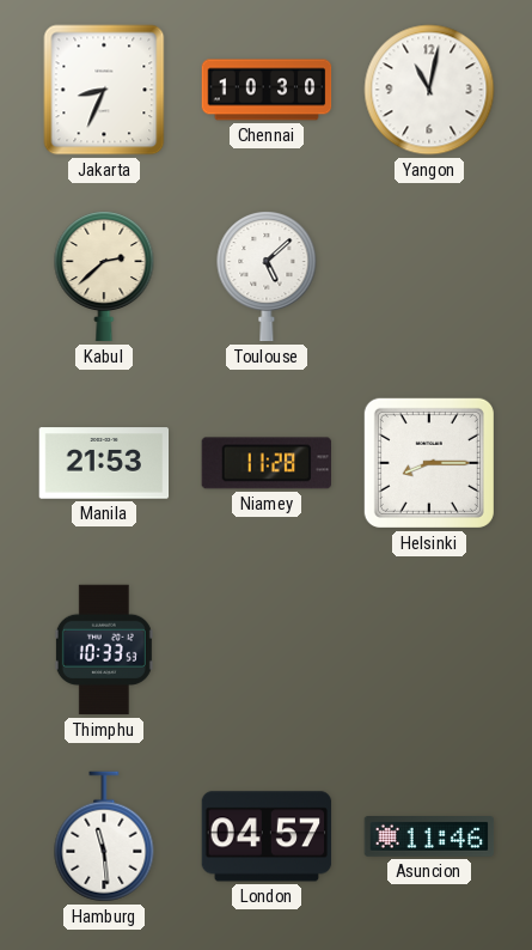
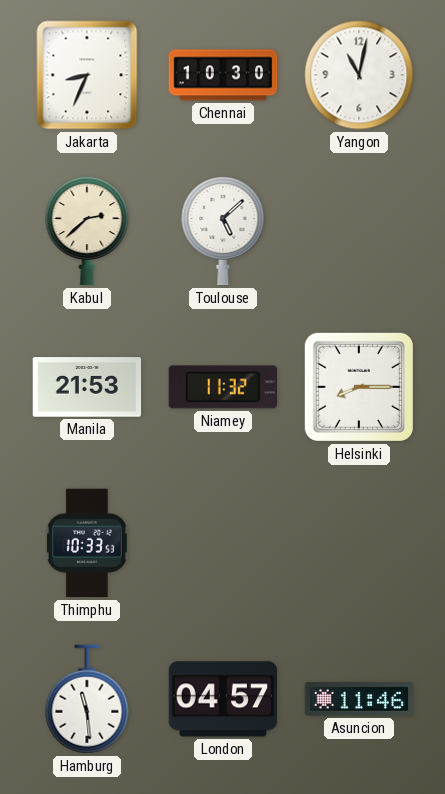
Niamey: 11:28 -> 11:32
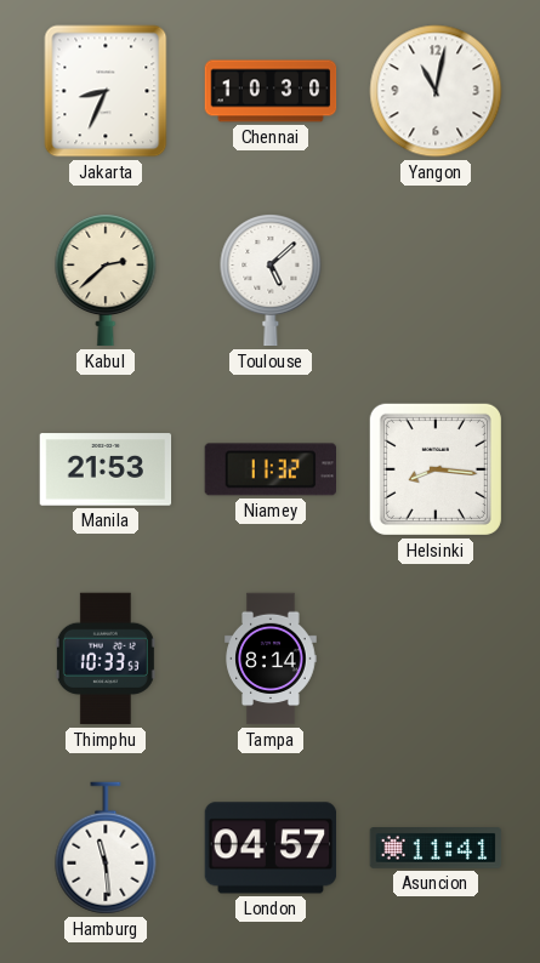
Helsinki: 8:15 -> 8:16
Tampa: none -> 8:14
Asuncion: 11:46 -> 11:41
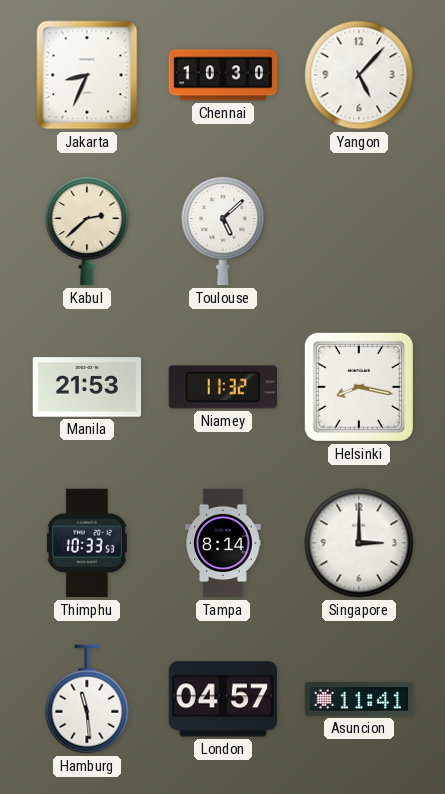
Yangon: 11:02 -> 5:07
Helsinki: 8:16 -> 8:17
Singapore: none -> 3:00
